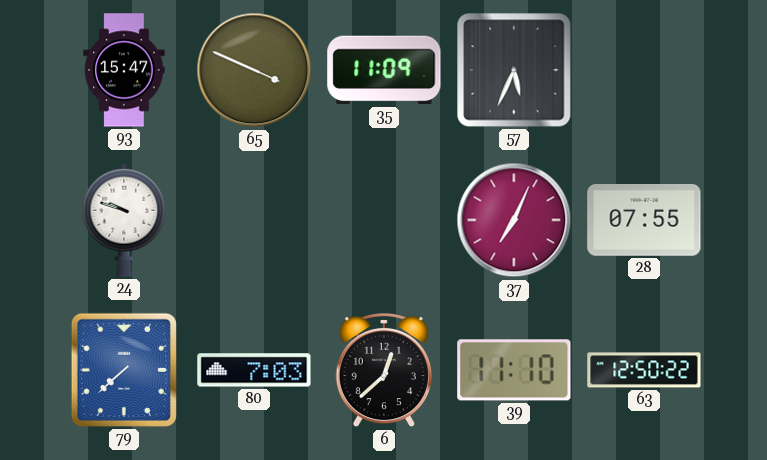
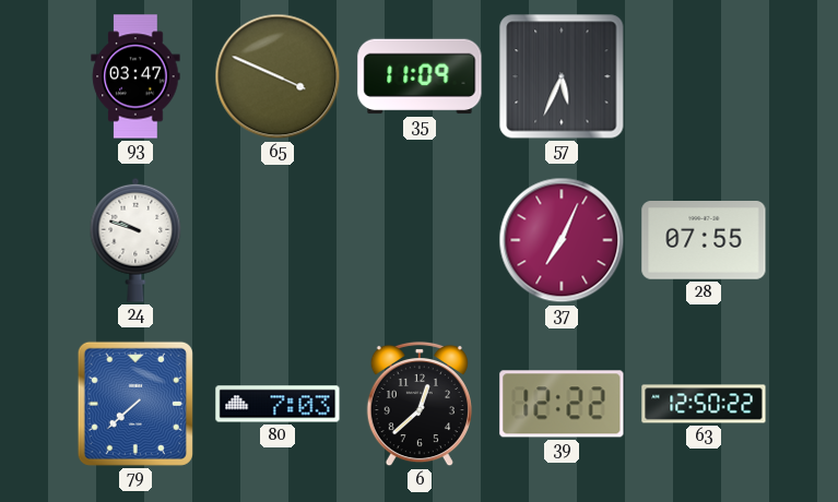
93: 15:47 -> 03:47
39: 11:10 -> 12:22
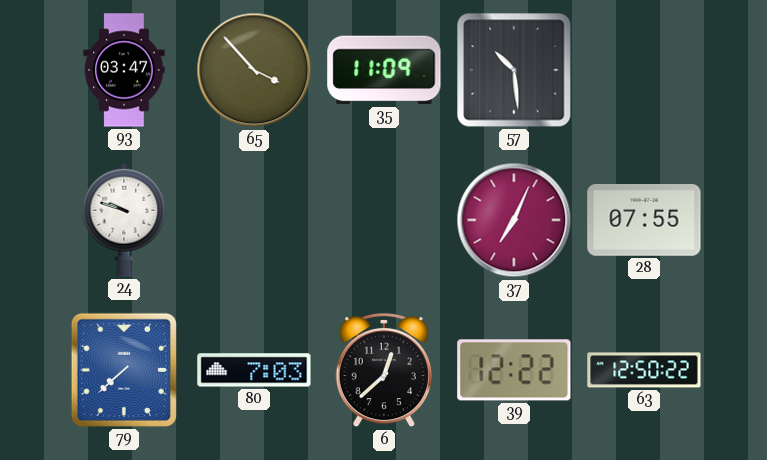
65: 3:49 -> 3:53
57: 5:34 -> 10:29
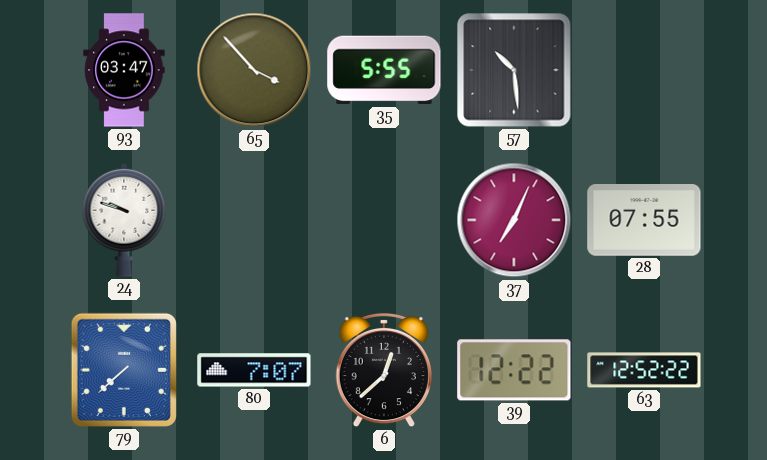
35: 11:09 -> 5:55
80: 7:03 -> 7:07
63: 12:50 -> 12:52
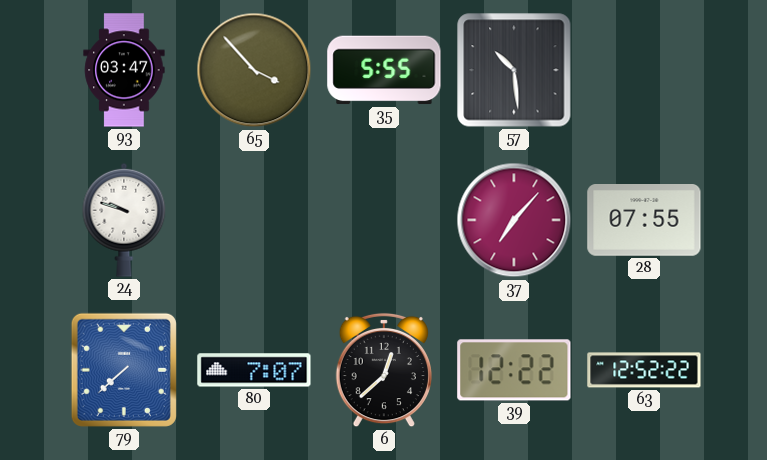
37: 7:04 -> 7:07
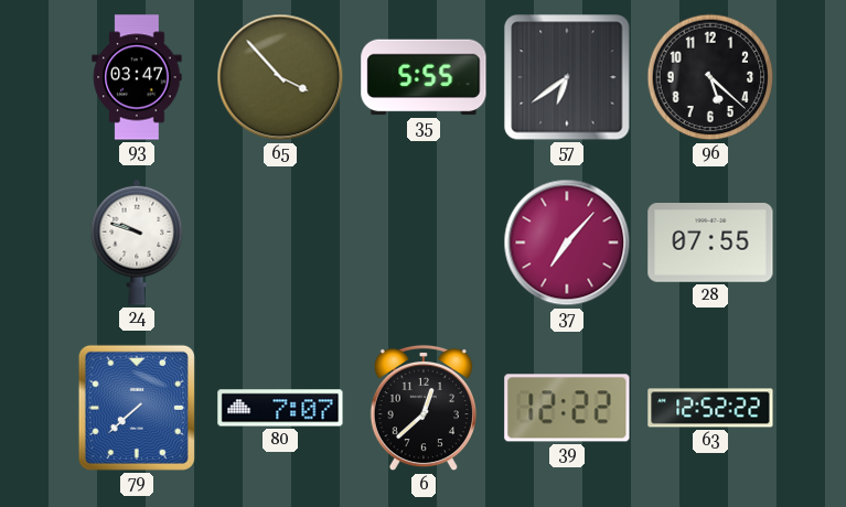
57: 10:29 -> 6:39
96: none -> 5:22
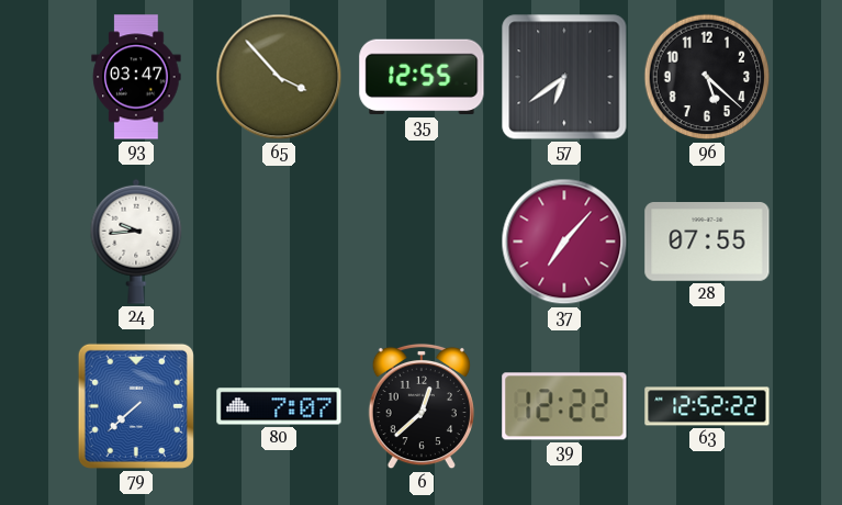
35: 5:55 -> 12:55
24: 9:48 -> 9:44
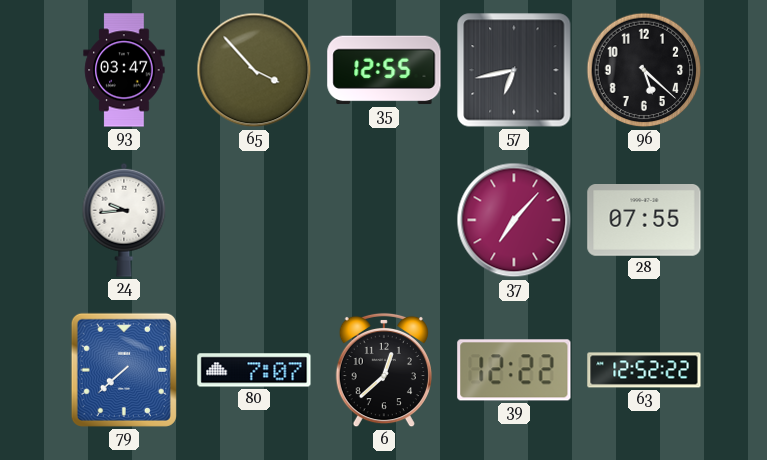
57: 6:39 -> 6:43
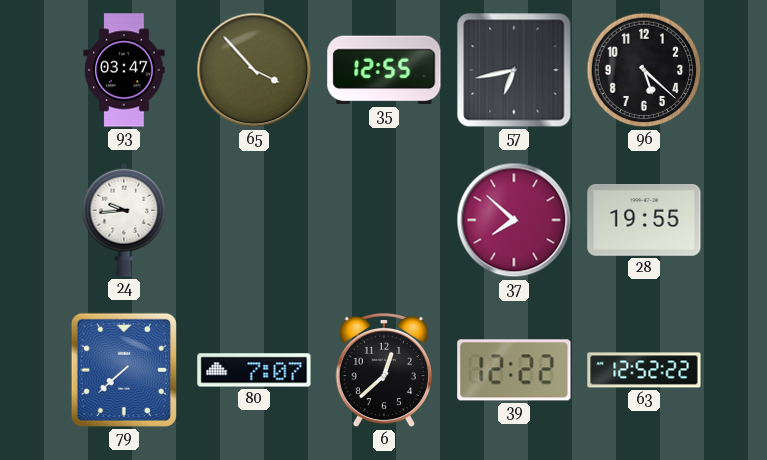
37: 7:07 -> 7:52
28: 07:55 -> 19:55
